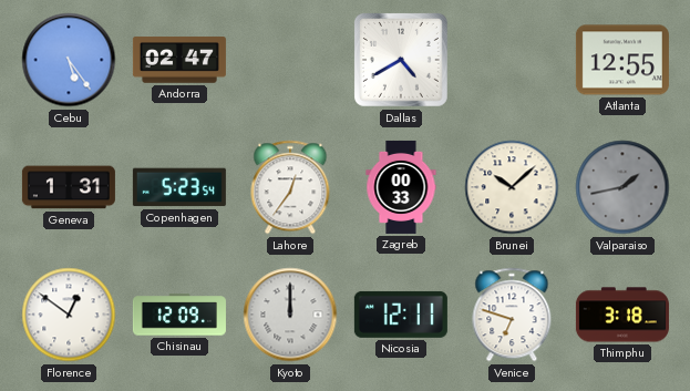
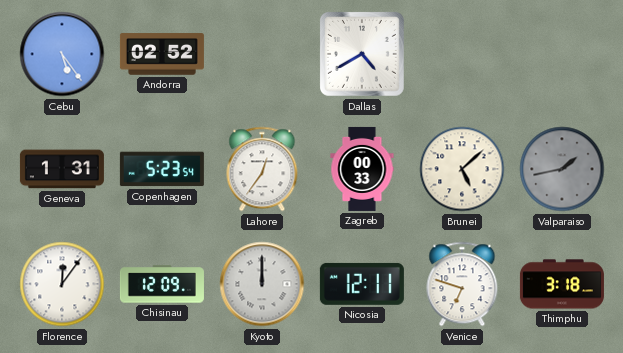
Andorra: 02:47 -> 02:52
Atlanta: 12:55 -> none
Brunei: 10:08 -> 5:08
Florence: 12:51 -> 12:06
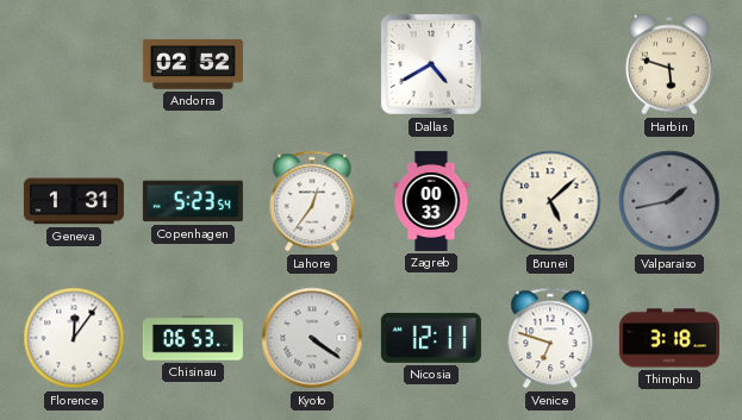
Cebu: 5:24 -> none
Harbin: none -> 5:48
Chisinau: 12:09 -> 06:53
Kyoto: 12:00 -> 4:21
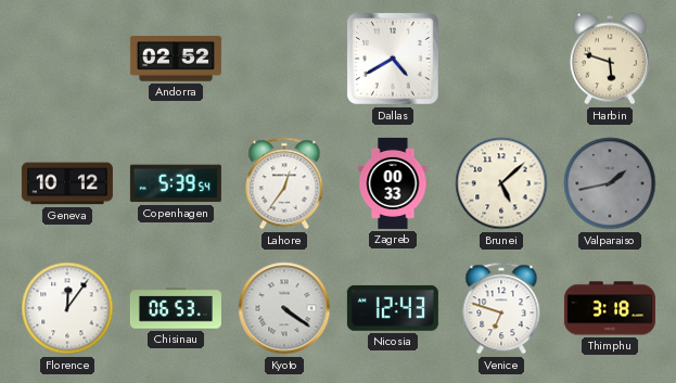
Geneva: 1:31 -> 10:12
Copenhagen: 5:23 -> 5:39
Nicosia: 12:11 -> 12:43
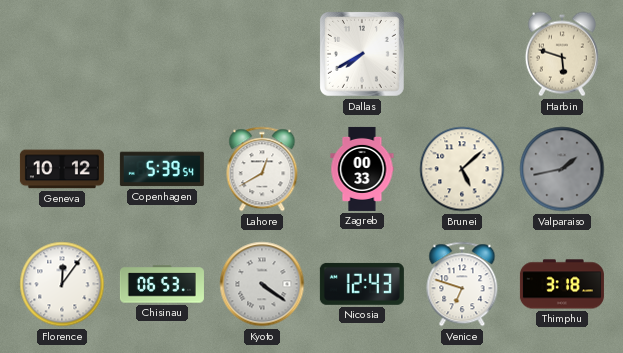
Andorra: 02:52 -> none
Dallas: 4:40 -> 7:40
Lahore: 12:36 -> 12:40
